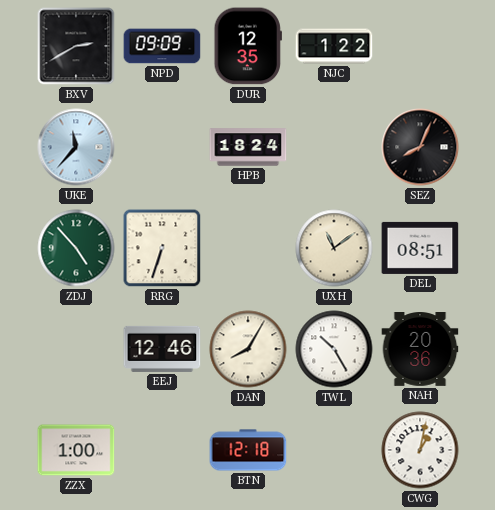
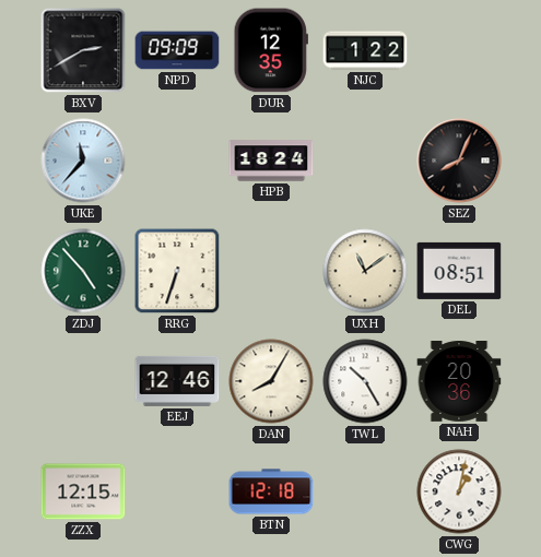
ZZX: 1:00 -> 12:15
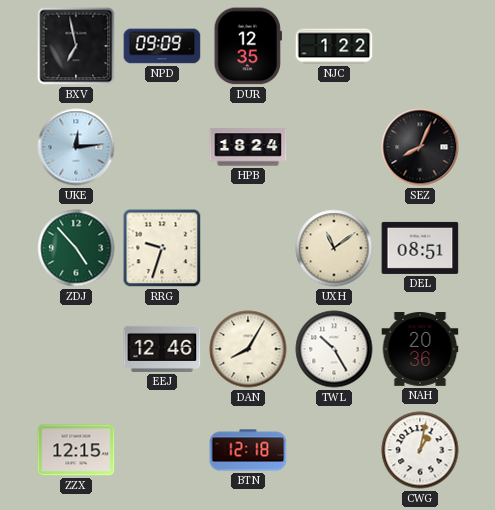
BXV: 2:40 -> 6:58
UKE: 11:37 -> 12:14
RRG: 6:33 -> 9:33
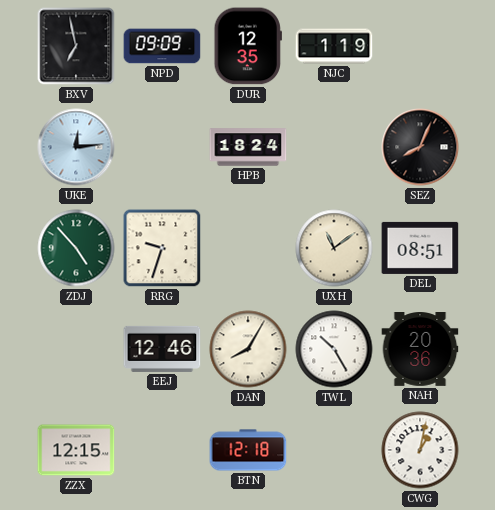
NJC: 1:22 -> 1:19
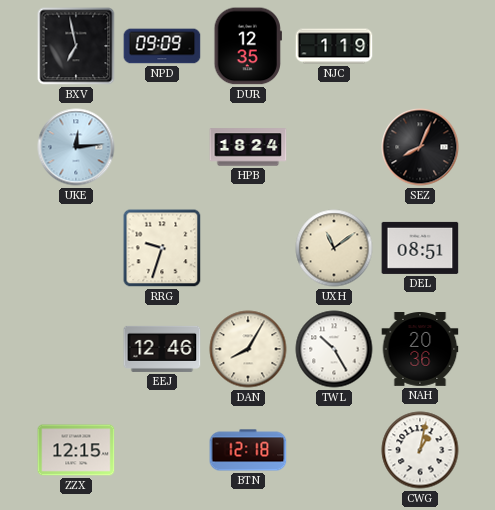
ZDJ: 4:53 -> none
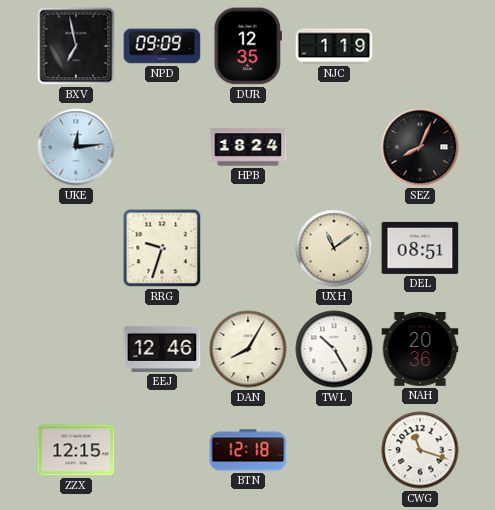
CWG: 1:02 -> 11:18
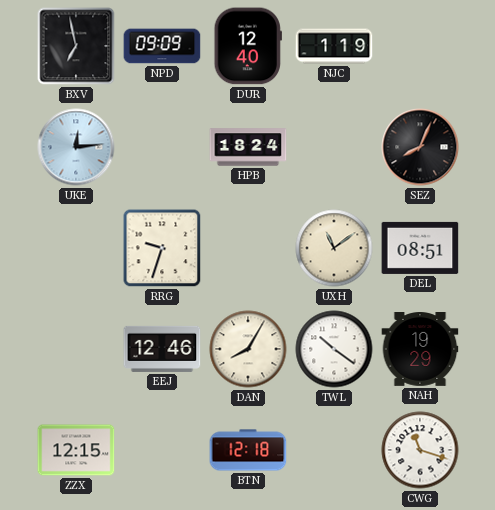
DUR: 12:35 -> 12:40
TWL: 10:25 -> 10:21
NAH: 20:36 -> 19:29
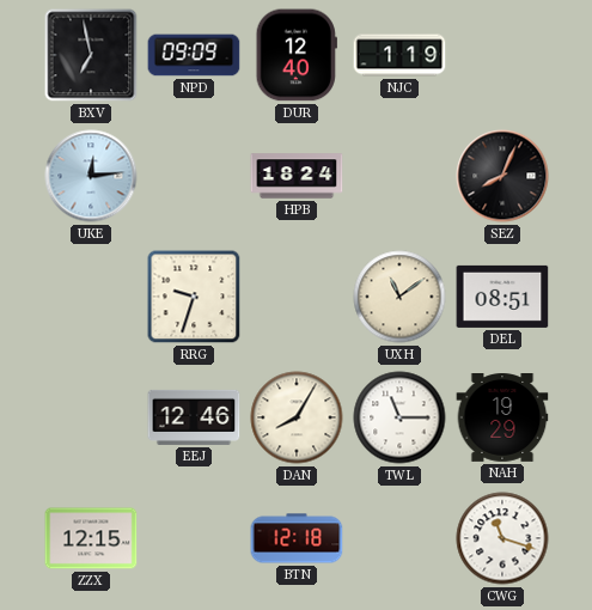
TWL: 10:21 -> 11:15
